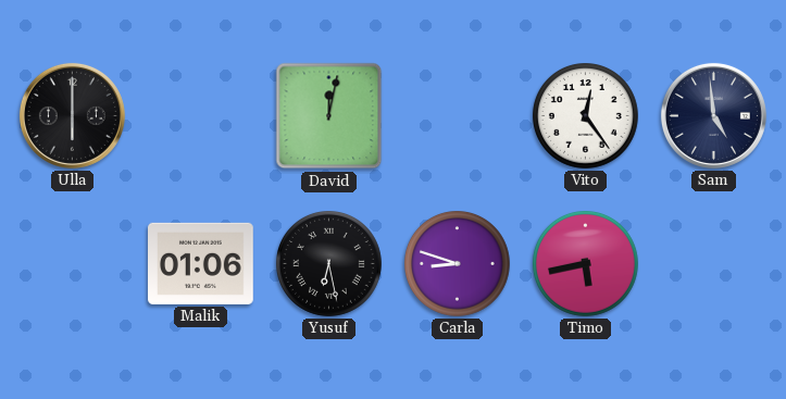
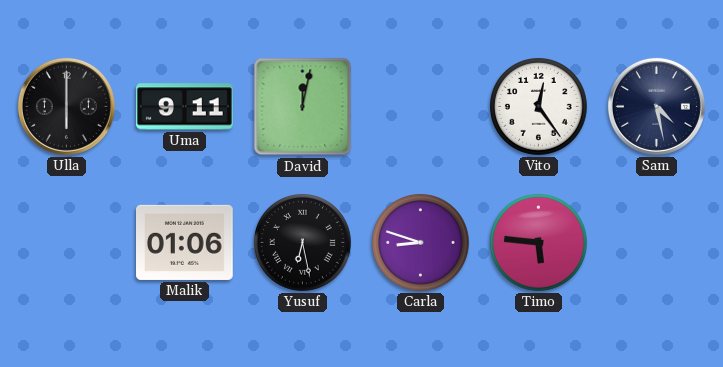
Uma: none -> 9:11
Sam: 4:59 -> 4:28
Timo: 5:43 -> 5:46
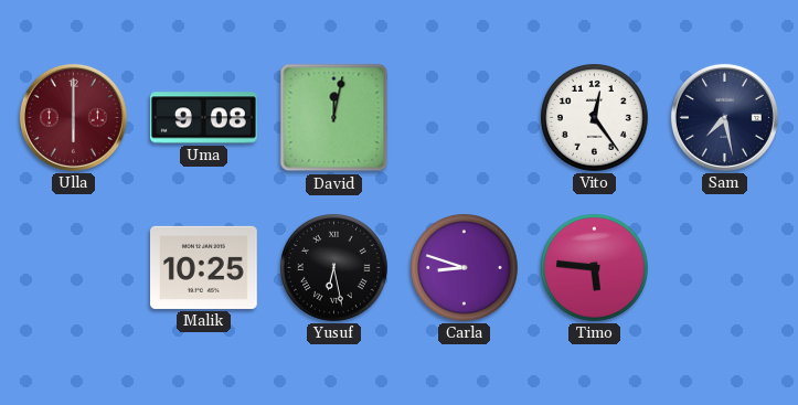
Ulla dial: black -> burgundy
Uma: 9:11 -> 9:08
Sam: 4:28 -> 7:28
Malik: 01:06 -> 10:25
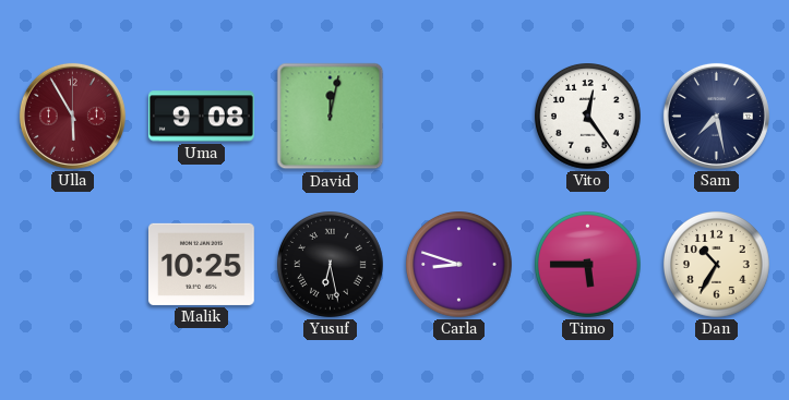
Ulla: 6:00 -> 5:55
Timo: 5:46 -> 5:45
Dan: none -> 10:35
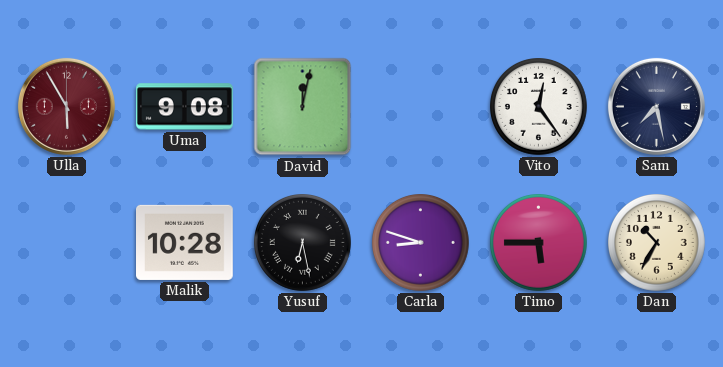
Malik: 10:25 -> 10:28
